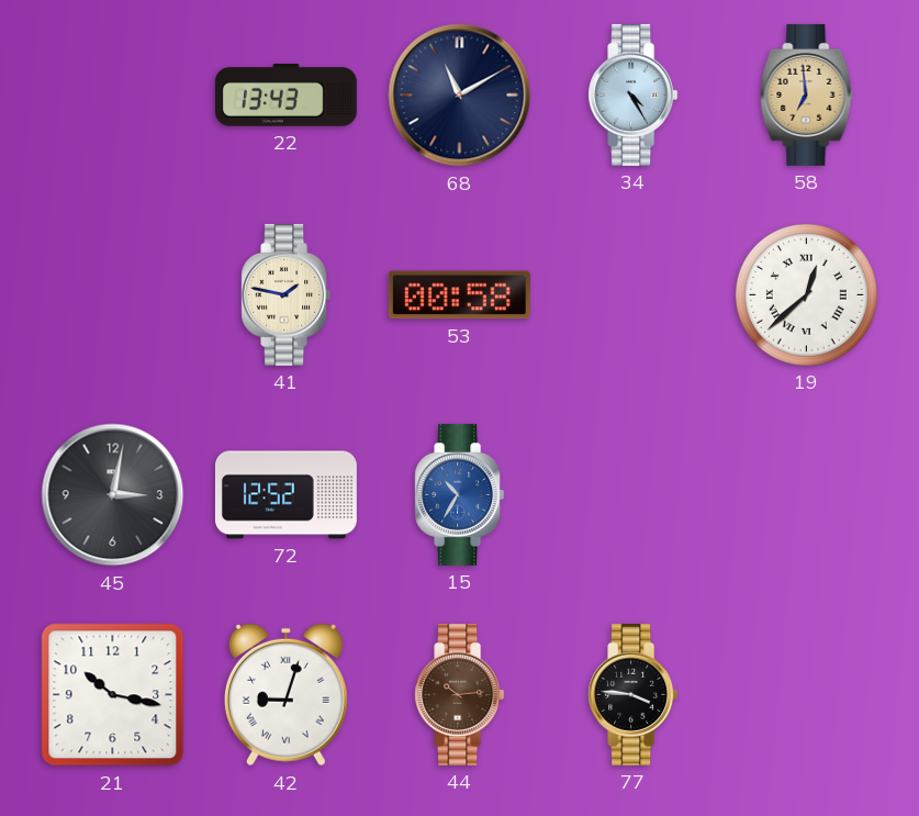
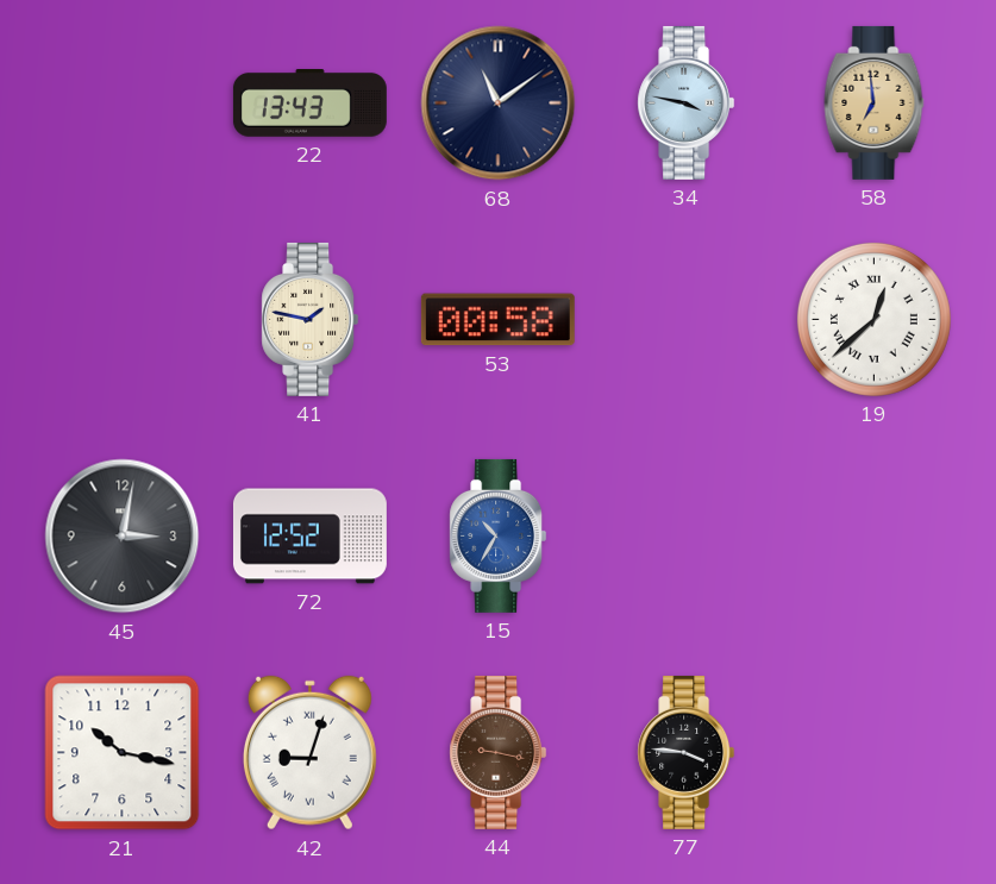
68: 11:10 -> 11:09
34: 4:25 -> 3:47
44: 10:14 -> 9:17
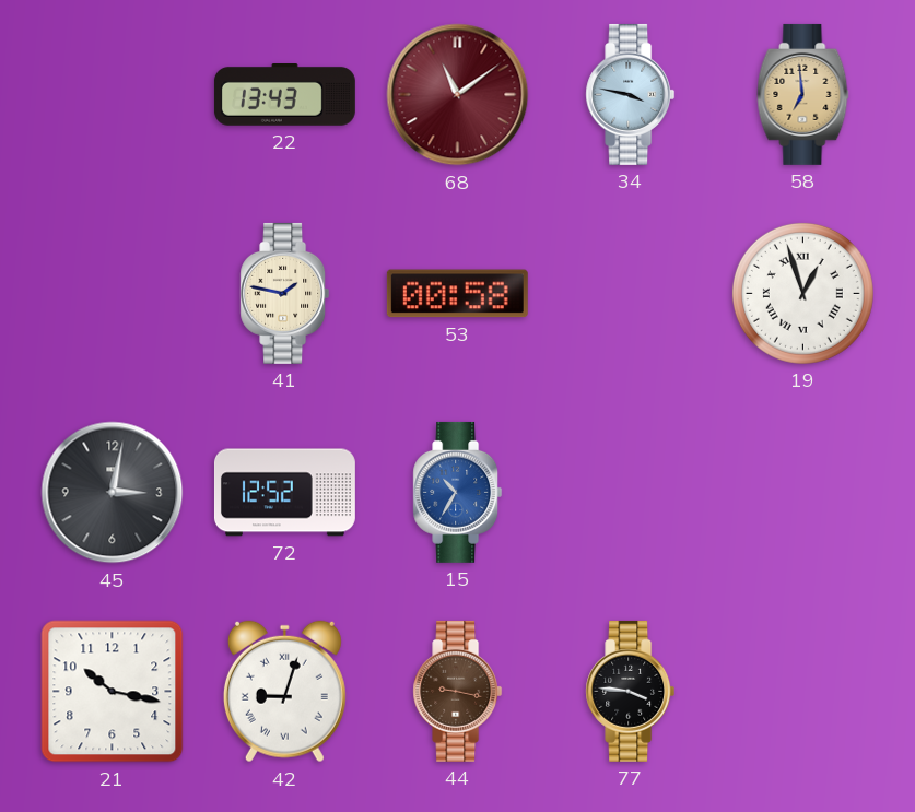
68 dial: navy -> burgundy
19: 12:38 -> 12:57
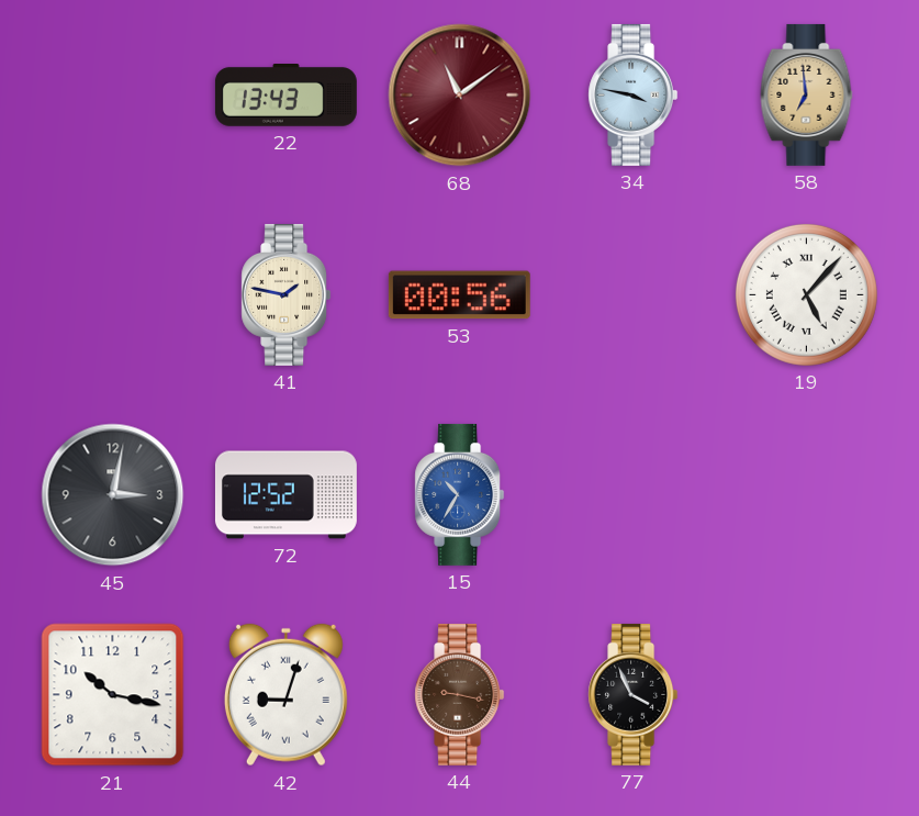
53: 00:58 -> 00:56
19: 12:57 -> 5:07
77: 3:46 -> 3:56
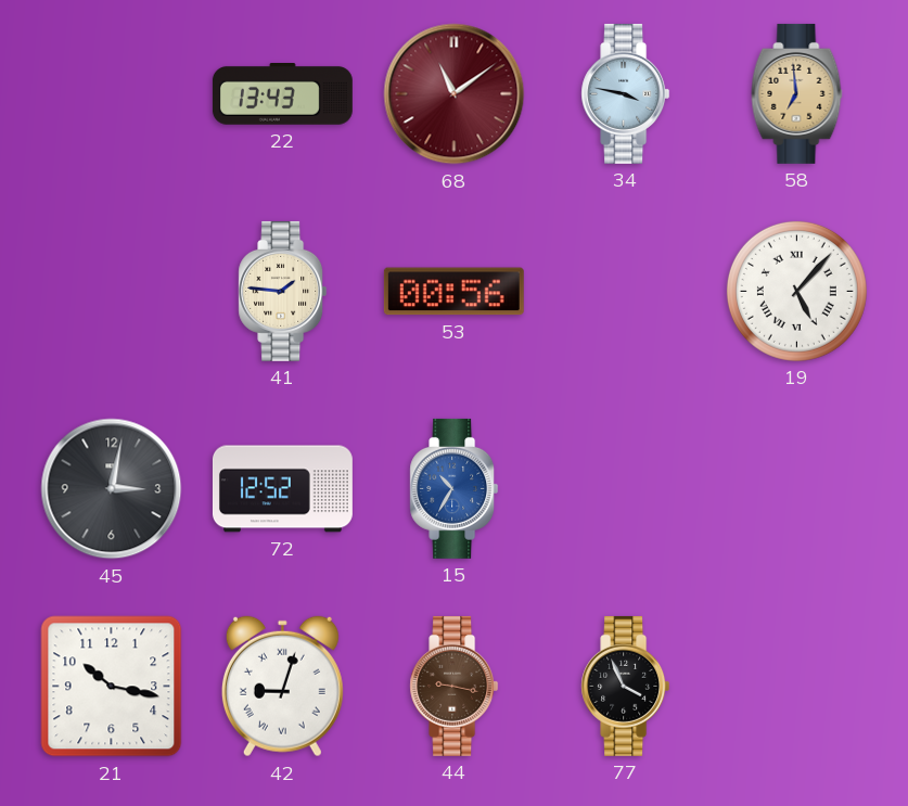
41: 1:47 -> 1:46
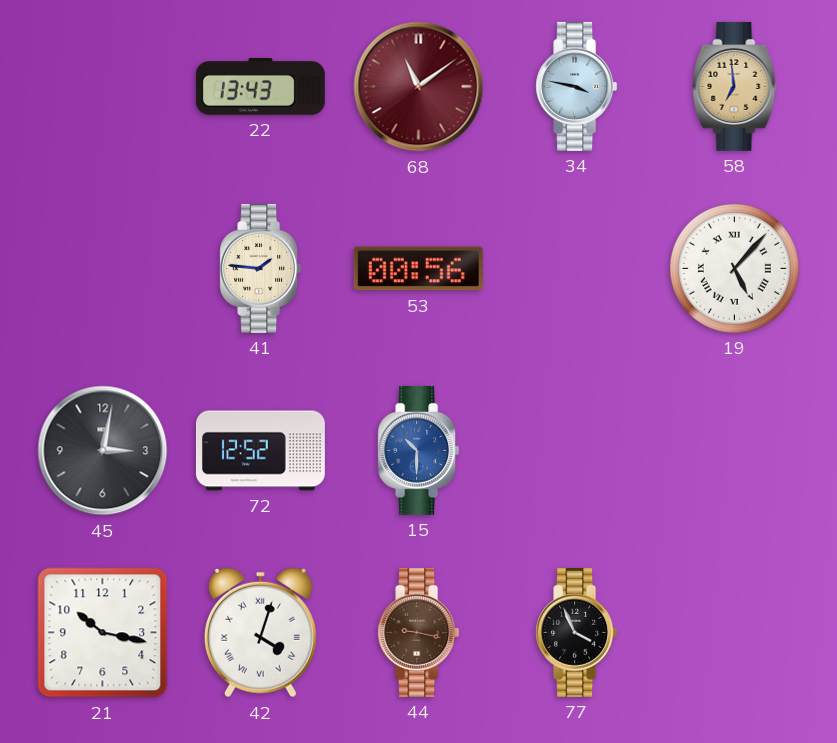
15: 10:35 -> 10:30
42: 9:03 -> 4:03
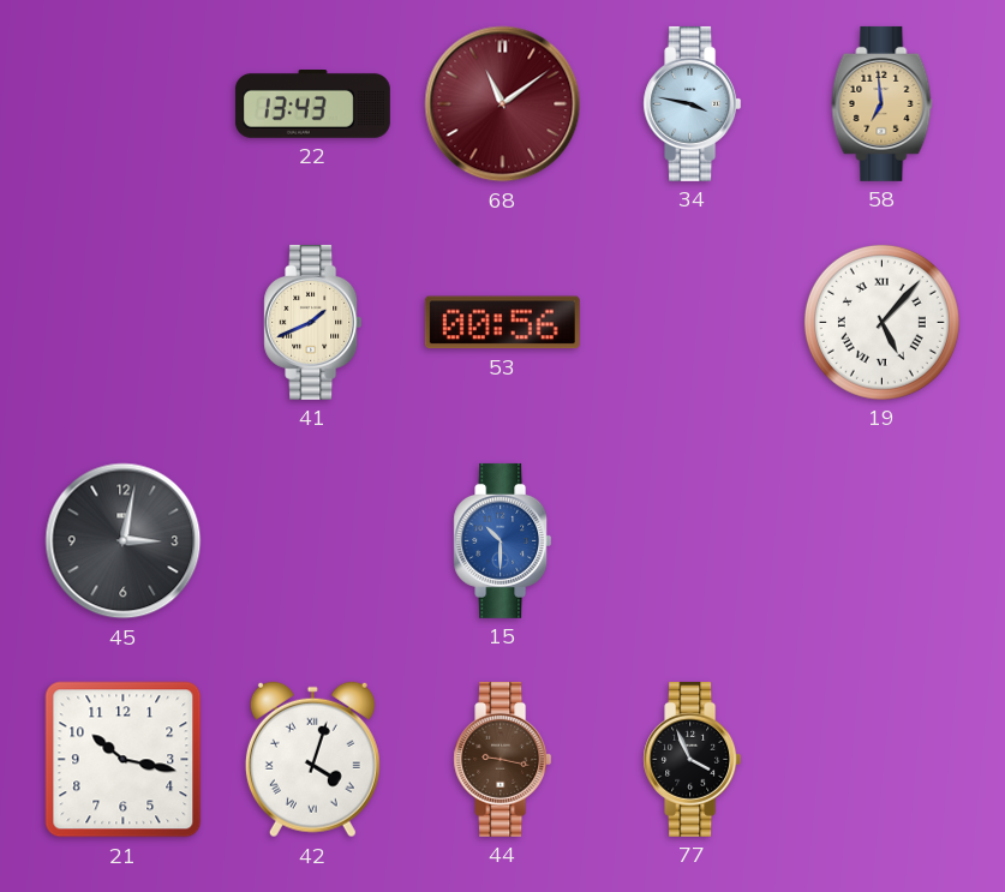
41: 1:46 -> 1:41
72: 12:52 -> none
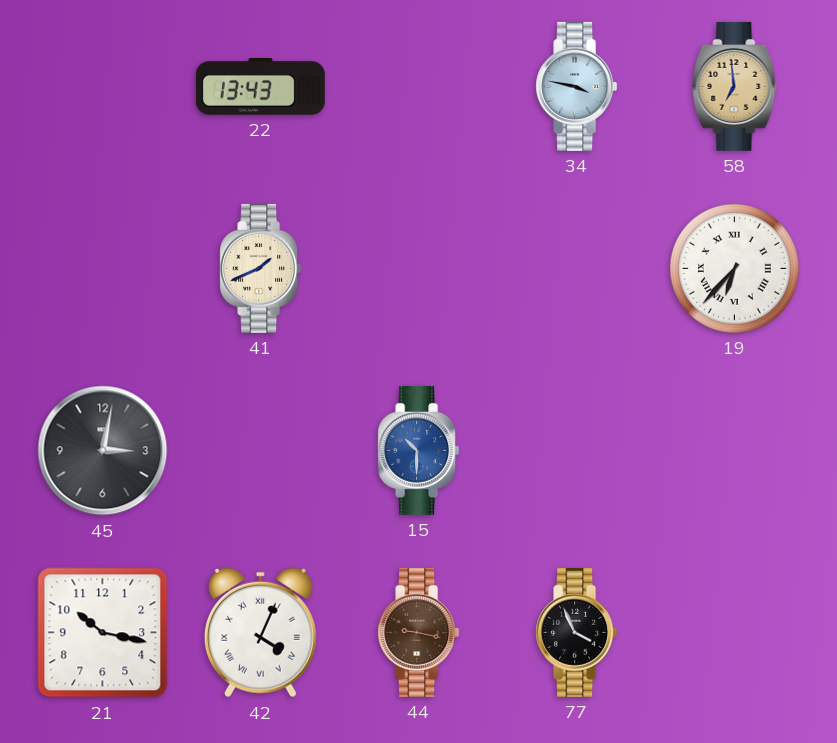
68: 11:09 -> none
53: 00:56 -> none
19: 5:07 -> 6:37
42: 4:03 -> 4:04
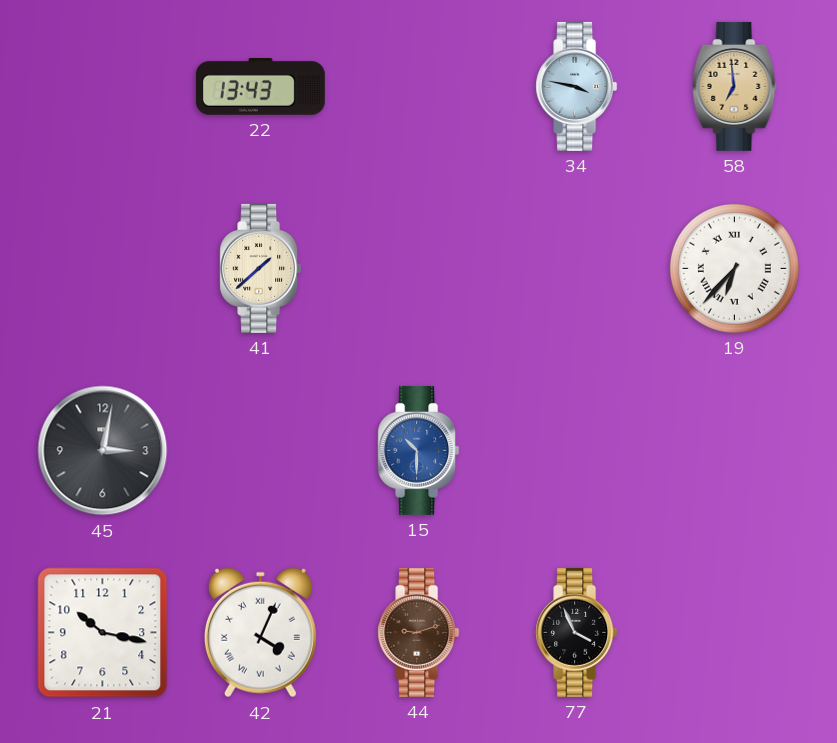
41: 1:41 -> 1:38
44: 9:17 -> 9:12
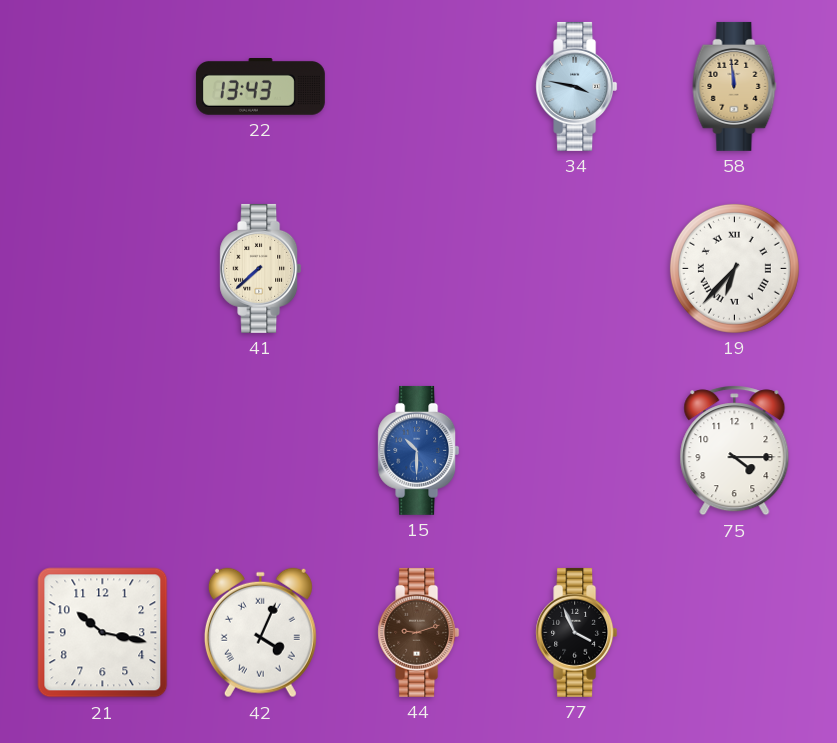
58: 6:59 -> 11:59
41: 1:38 -> 7:38
45: 3:02 -> none
75: none -> 4:15
